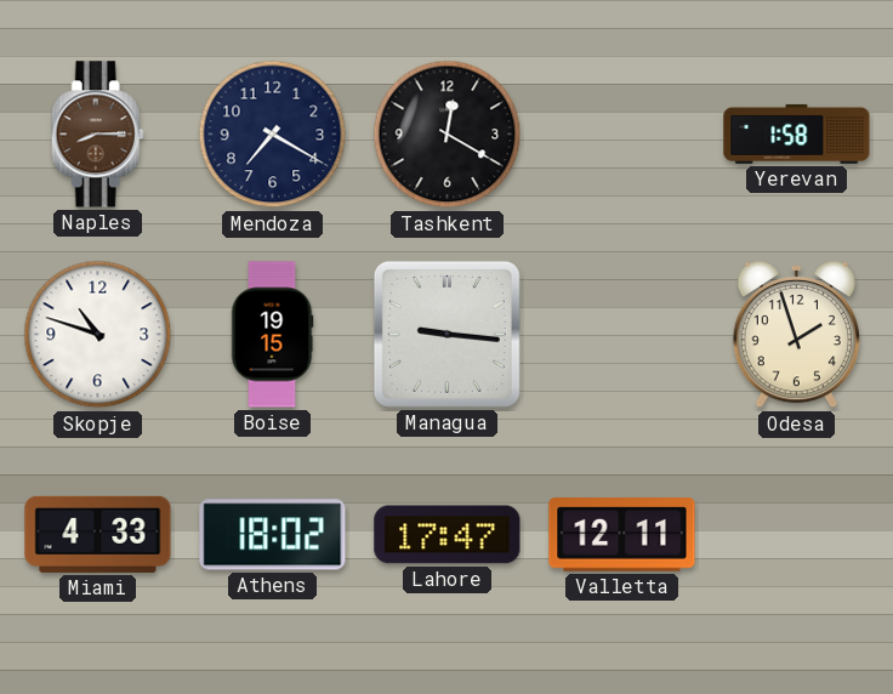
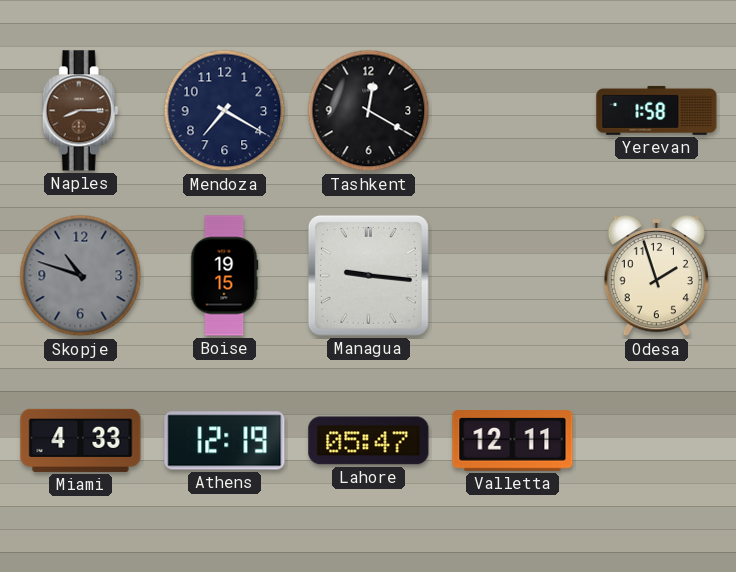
Skopje dial: white -> grey
Athens: 18:02 -> 12:19
Lahore: 17:47 -> 05:47
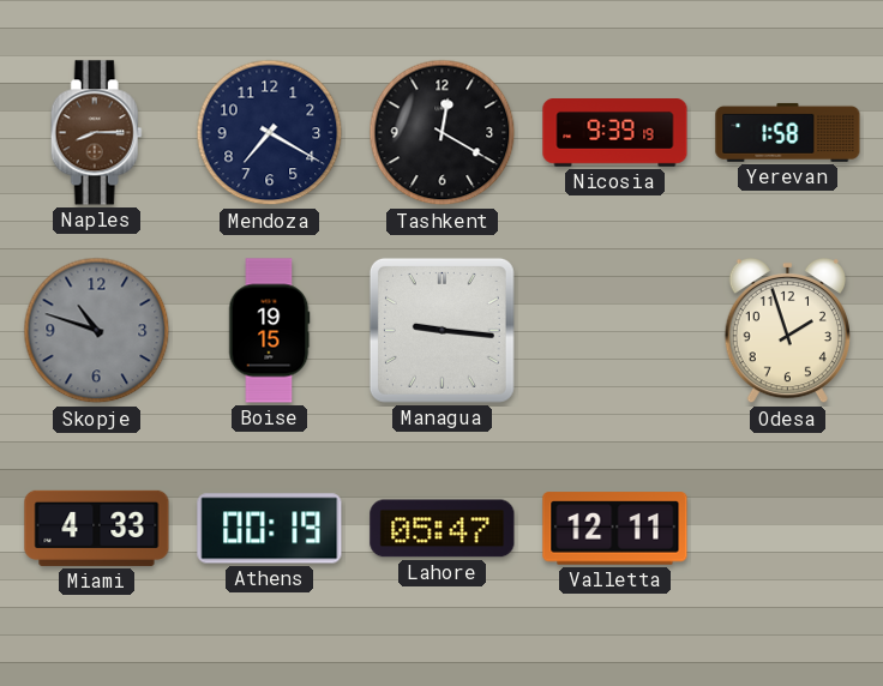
Nicosia: none -> 9:39
Athens: 12:19 -> 00:19
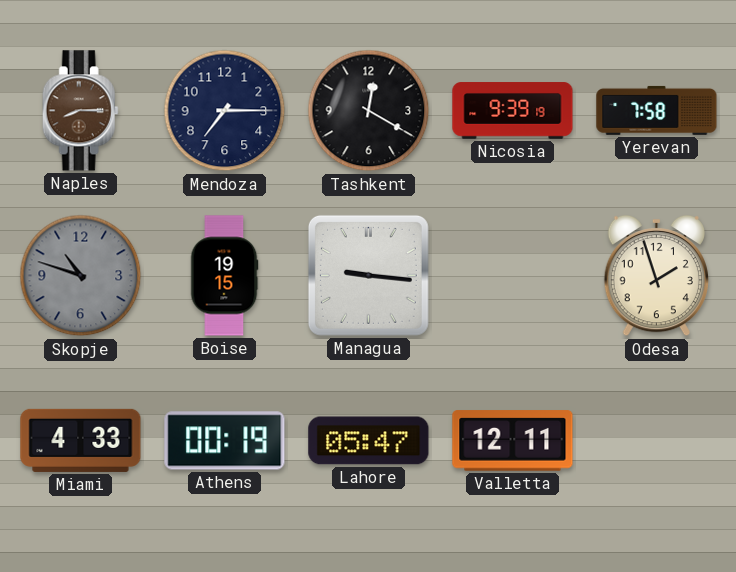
Mendoza: 7:20 -> 7:15
Yerevan: 1:58 -> 7:58
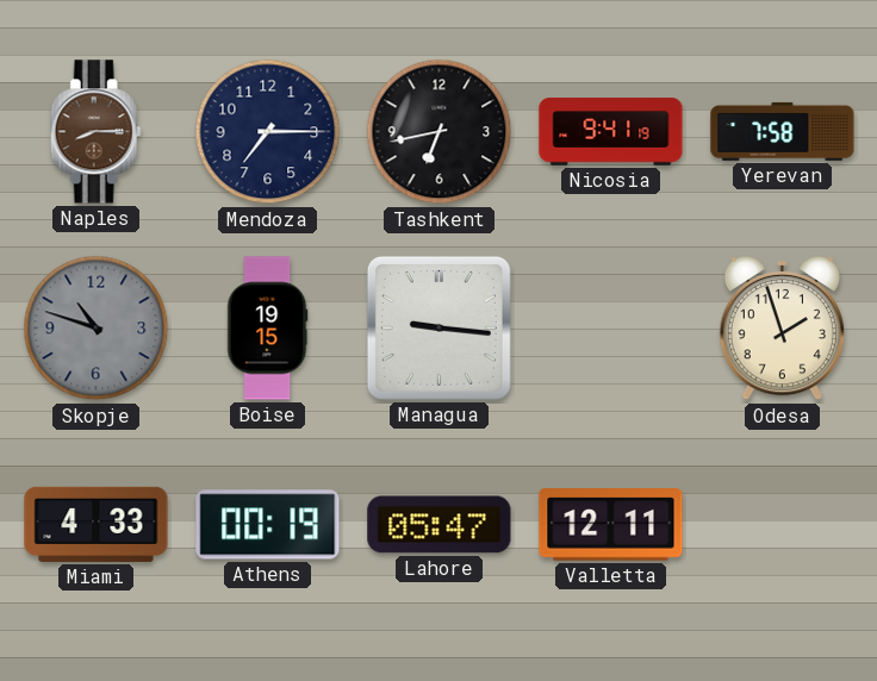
Tashkent: 12:20 -> 6:43
Nicosia: 9:39 -> 9:41
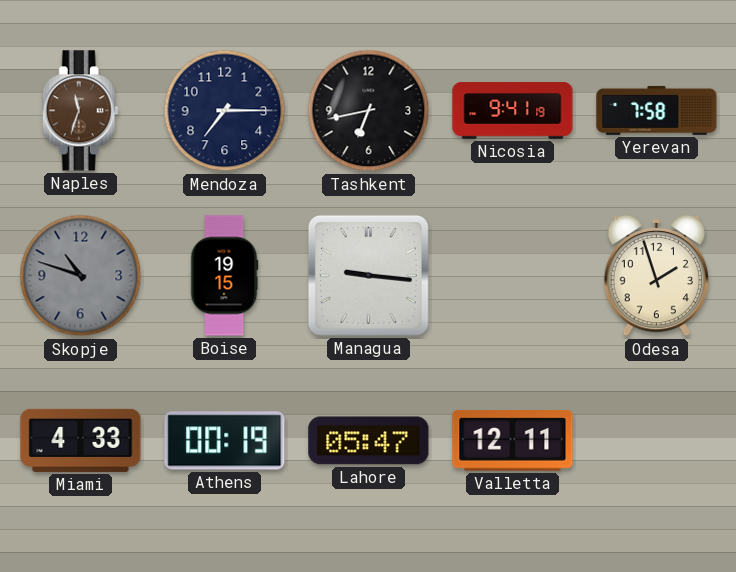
Naples: 8:15 -> 11:33
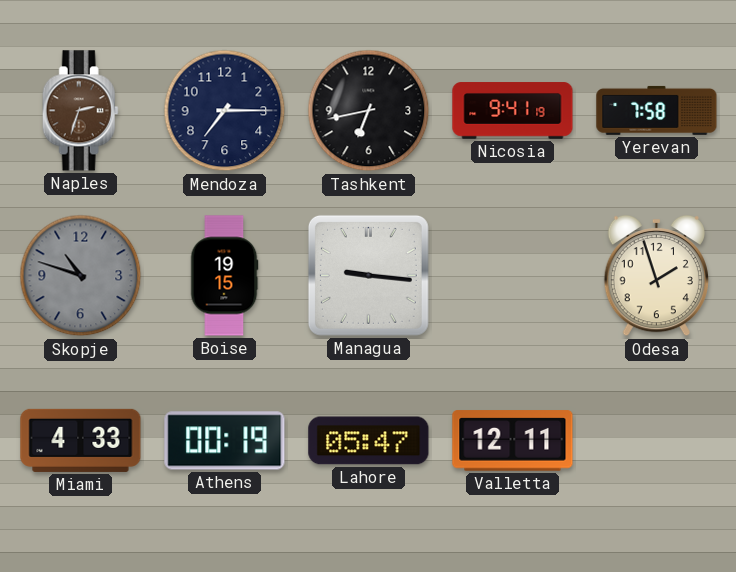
Naples: 11:33 -> 2:33
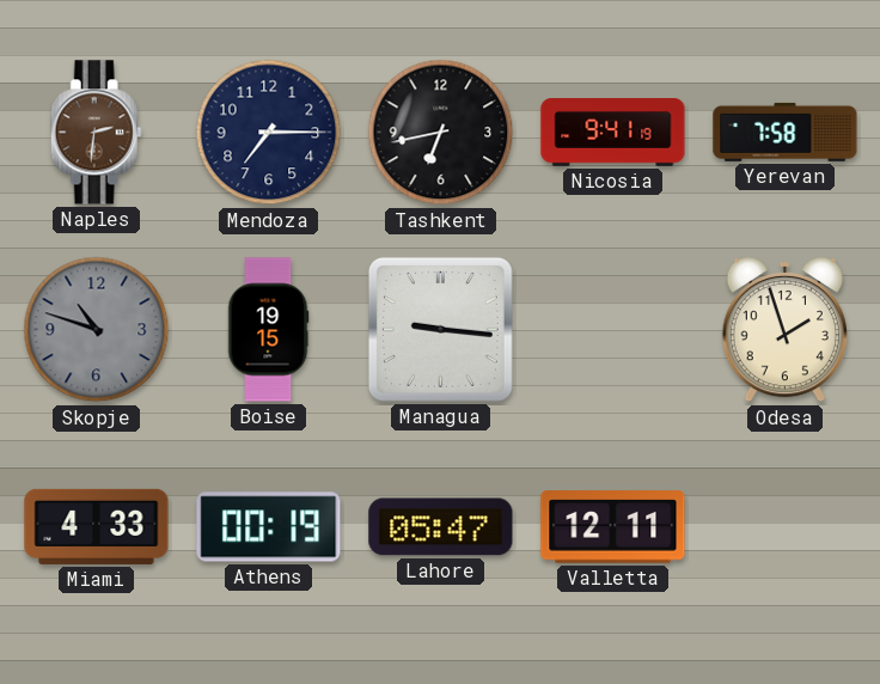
Naples: 2:33 -> 2:31
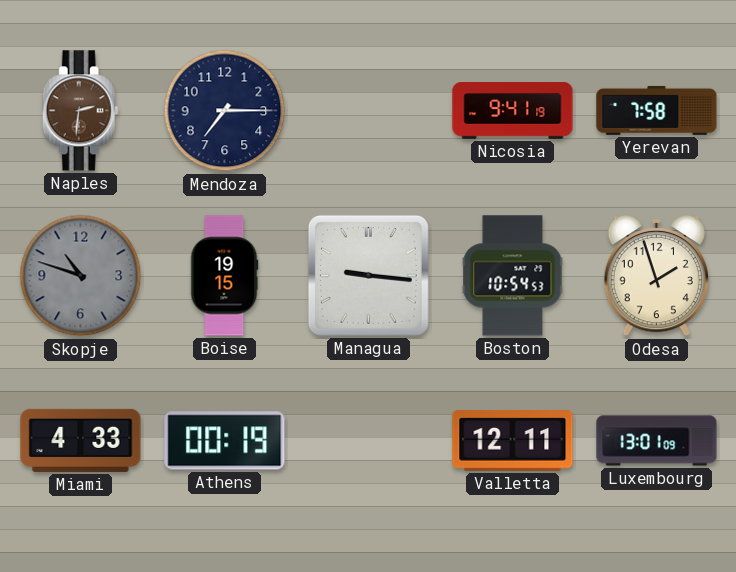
Tashkent: 6:43 -> none
Boston: none -> 10:54
Lahore: 05:47 -> none
Luxembourg: none -> 13:01
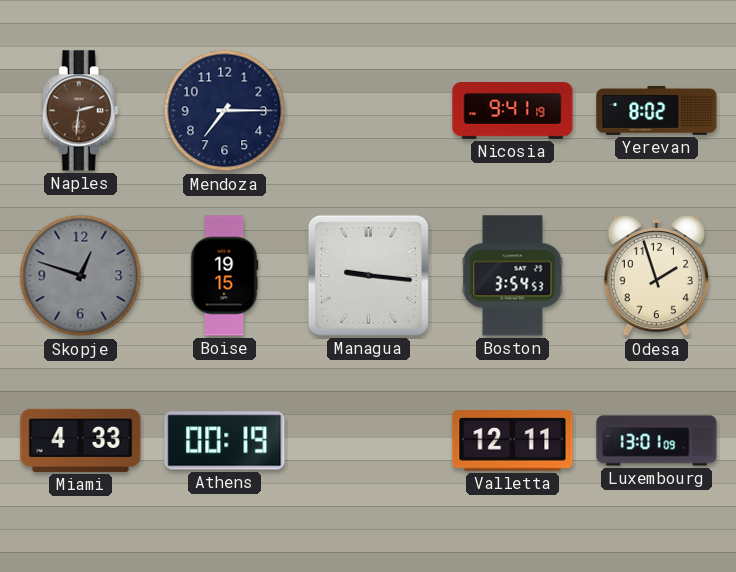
Yerevan: 7:58 -> 8:02
Skopje: 10:48 -> 12:48
Boston: 10:54 -> 3:54
